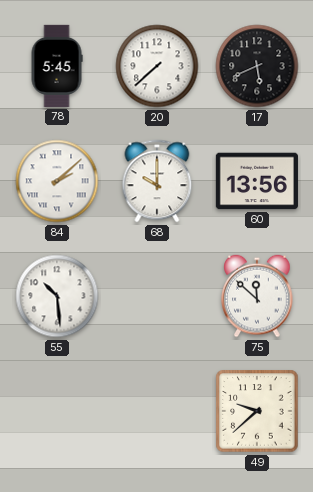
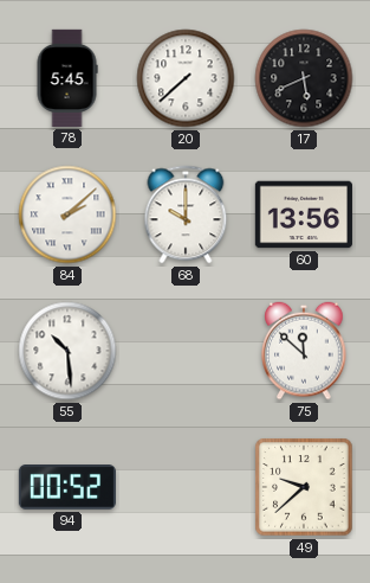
94: none -> 00:52
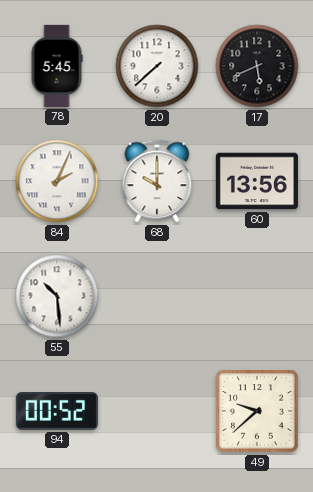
84: 2:08 -> 2:04
75: 11:52 -> none
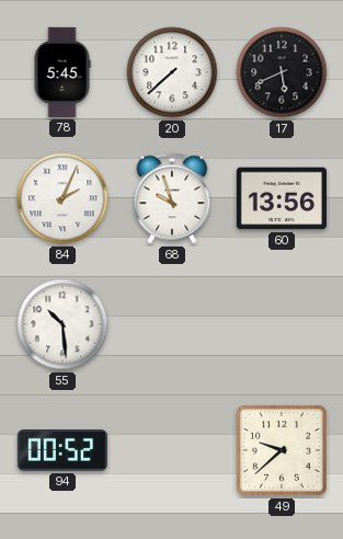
68: 10:00 -> 9:57
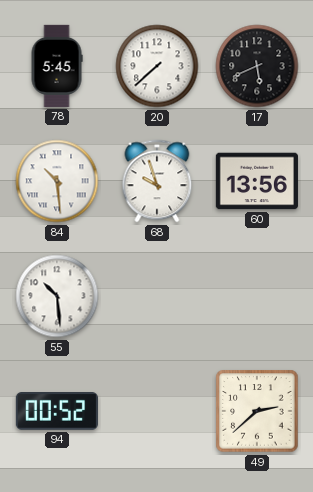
84: 2:04 -> 10:29
49: 9:38 -> 2:38
